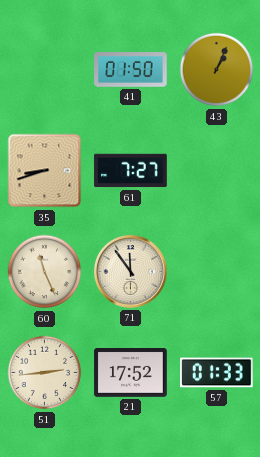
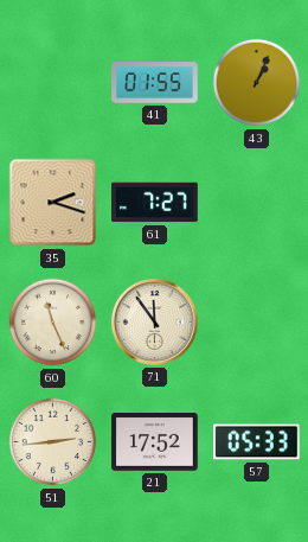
41: 01:50 -> 01:55
35: 8:42 -> 2:18
57: 01:33 -> 05:33
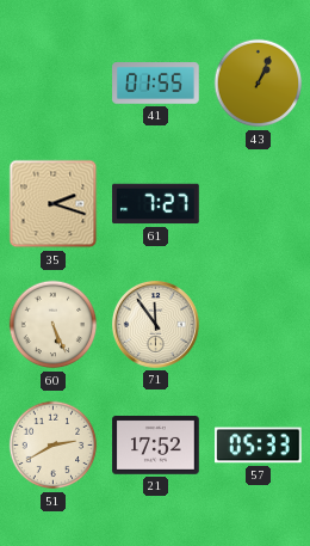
60: 11:26 -> 5:26
51: 2:44 -> 2:40
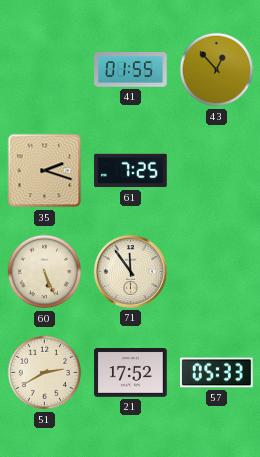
43: 1:04 -> 12:53
61: 7:27 -> 7:25
